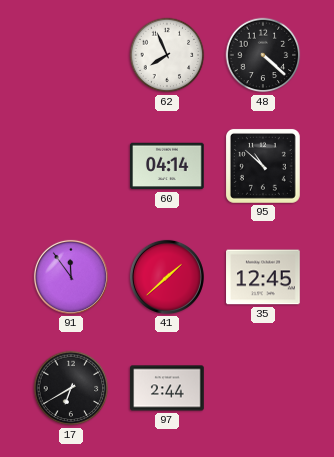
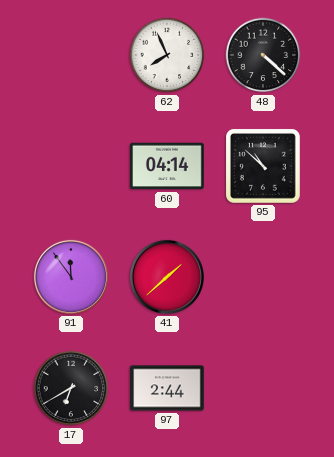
35: 12:45 -> none
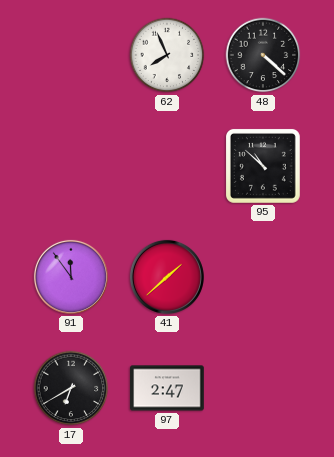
60: 04:14 -> none
97: 2:44 -> 2:47
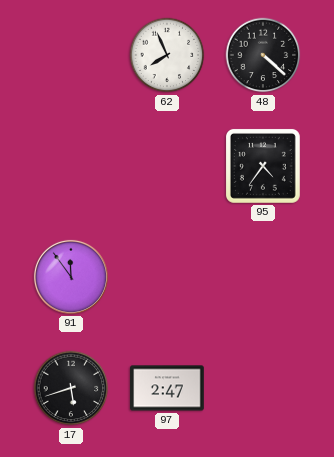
95: 10:52 -> 4:36
41: 1:38 -> none
17: 6:40 -> 5:42
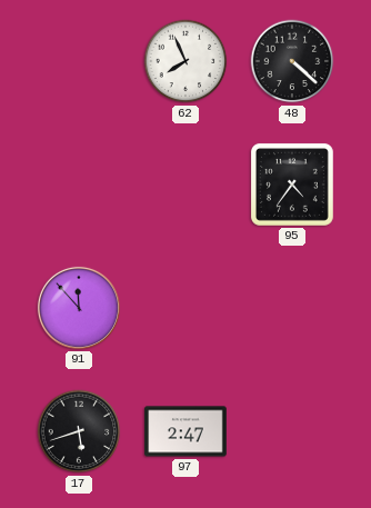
91: 11:54 -> 11:53
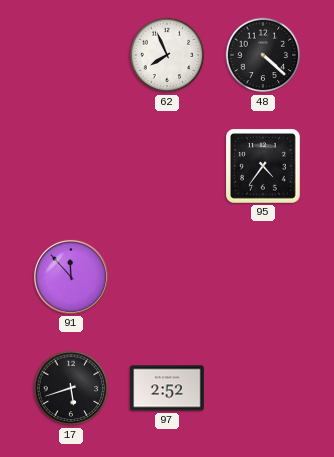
97: 2:47 -> 2:52
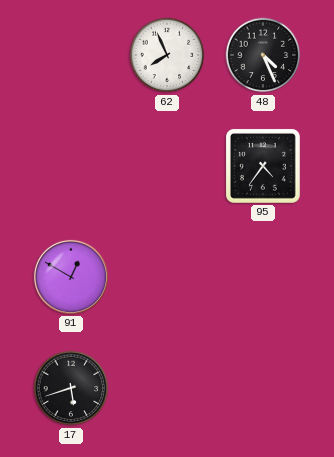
48: 4:22 -> 4:26
91: 11:53 -> 12:50
97: 2:52 -> none
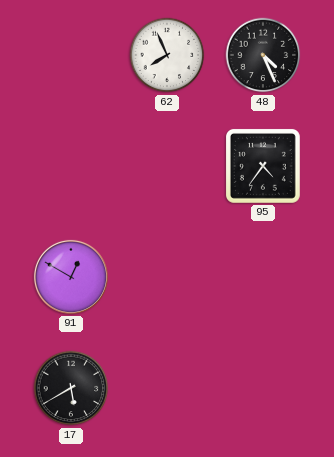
17: 5:42 -> 5:40
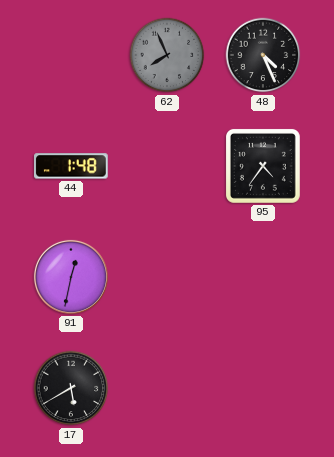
62 dial: white -> grey
44: none -> 1:48
91: 12:50 -> 12:32
